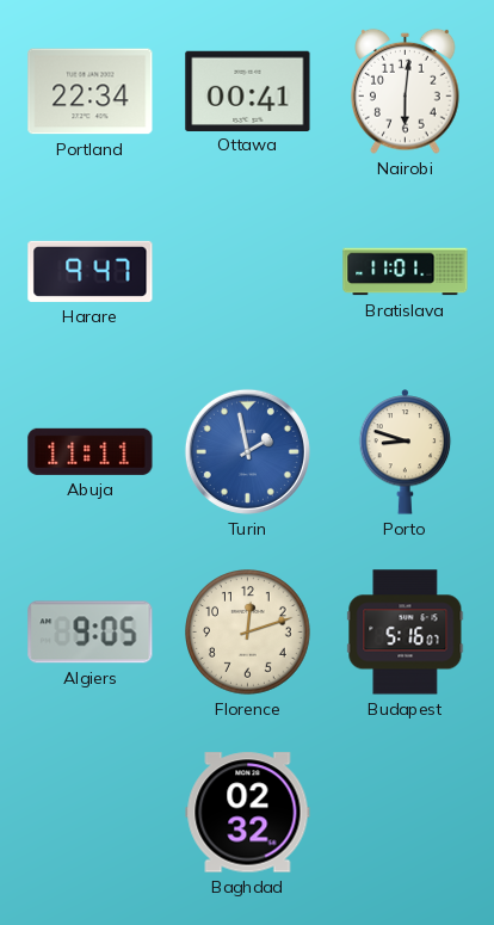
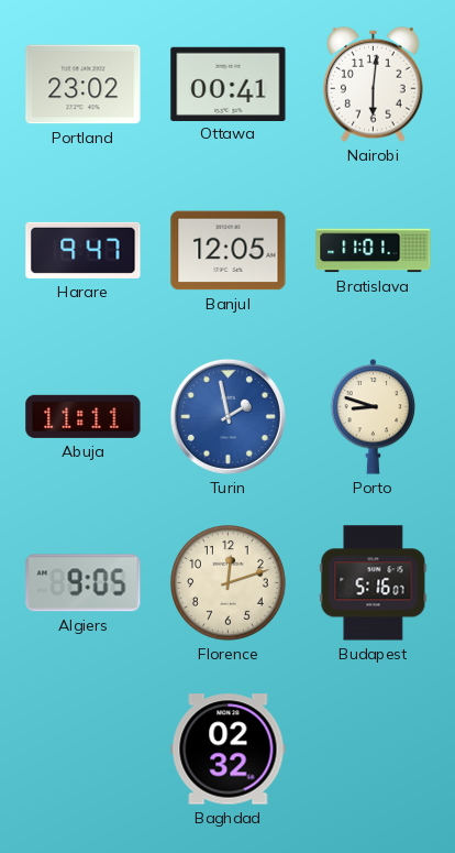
Portland: 22:34 -> 23:02
Banjul: none -> 12:05
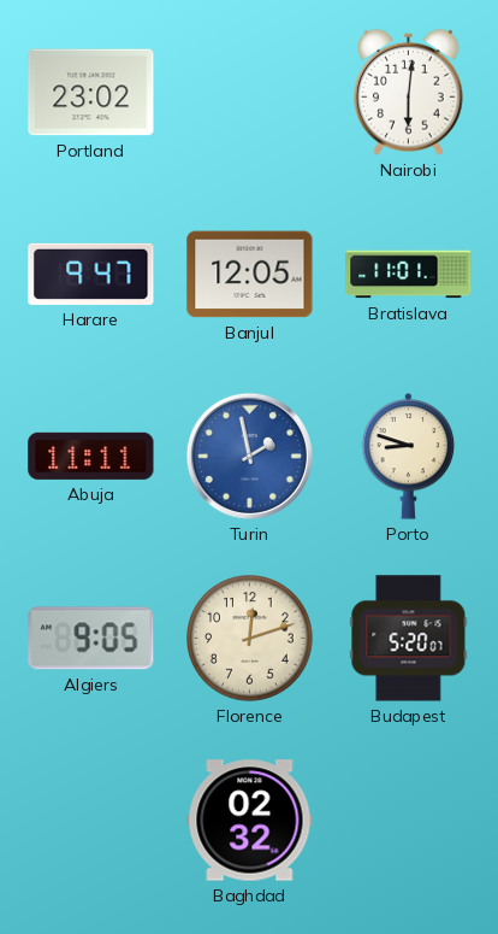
Ottawa: 00:41 -> none
Budapest: 5:16 -> 5:20
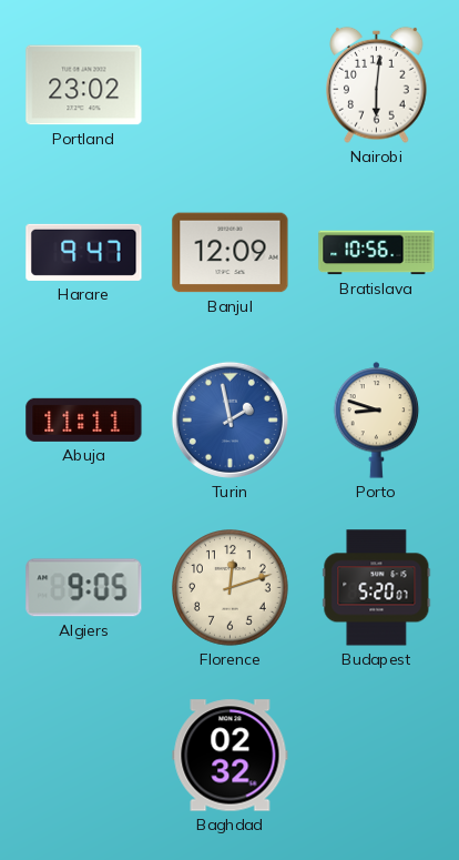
Banjul: 12:05 -> 12:09
Bratislava: 11:01 -> 10:56
